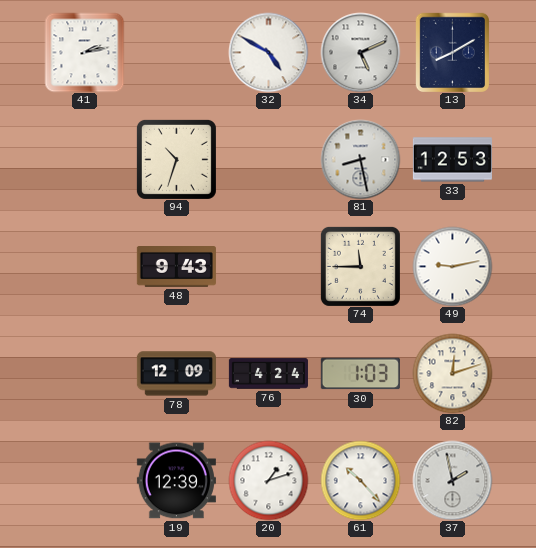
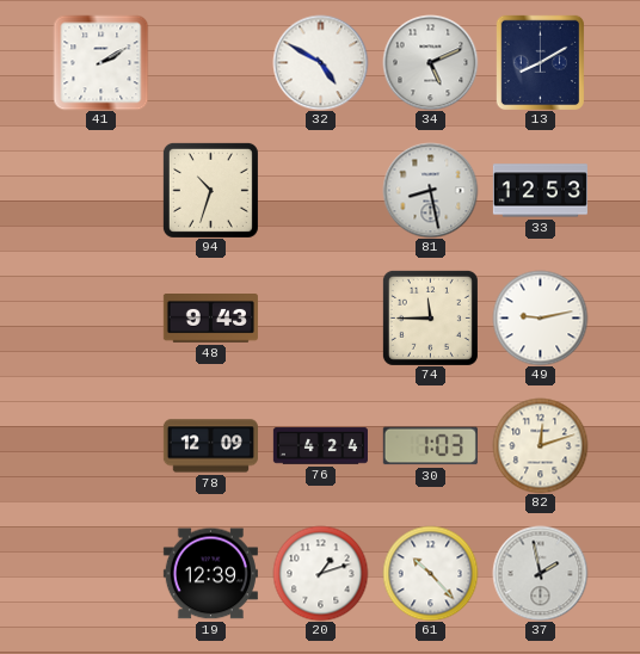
41: 2:13 -> 2:10
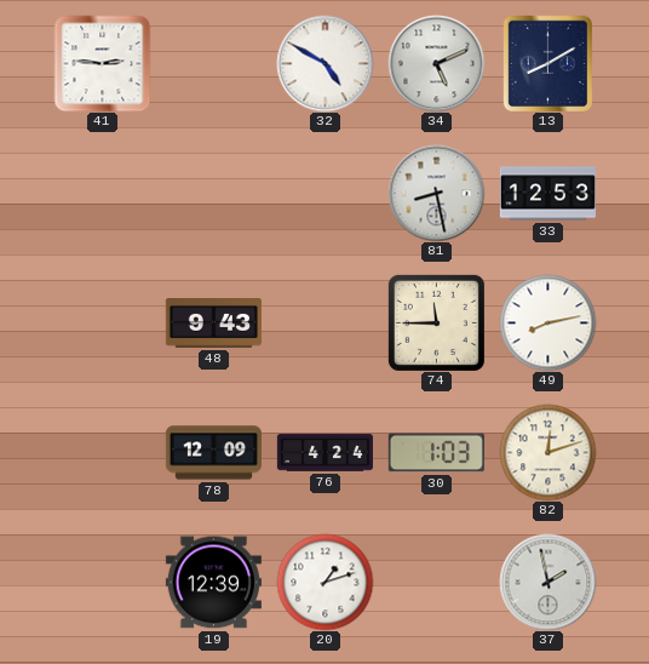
41: 2:10 -> 2:46
94: 10:33 -> none
49: 9:13 -> 8:13
61: 10:23 -> none
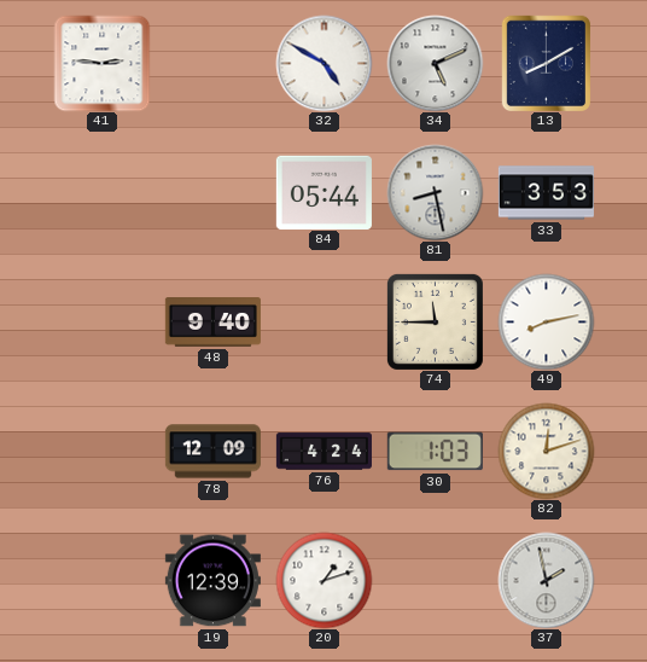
84: none -> 05:44
33: 12:53 -> 3:53
48: 9:43 -> 9:40
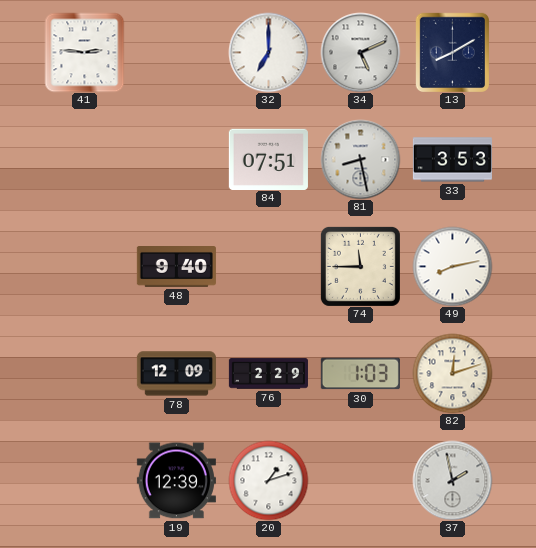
32: 4:50 -> 7:00
84: 05:44 -> 07:51
76: 4:24 -> 2:29
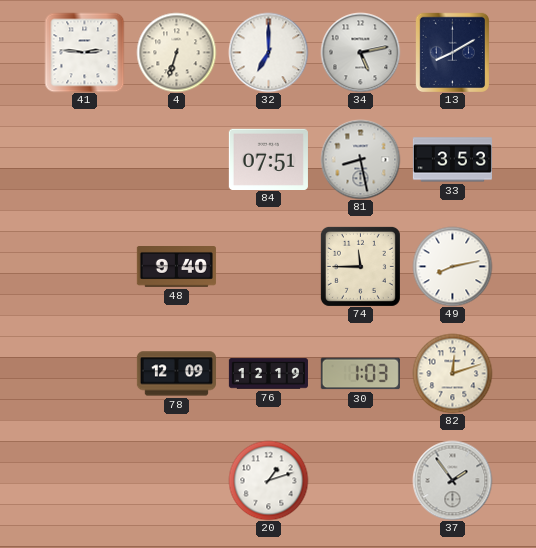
4: none -> 6:33
34: 5:11 -> 5:13
76: 2:29 -> 12:19
19: 12:39 -> none
37: 1:58 -> 1:54
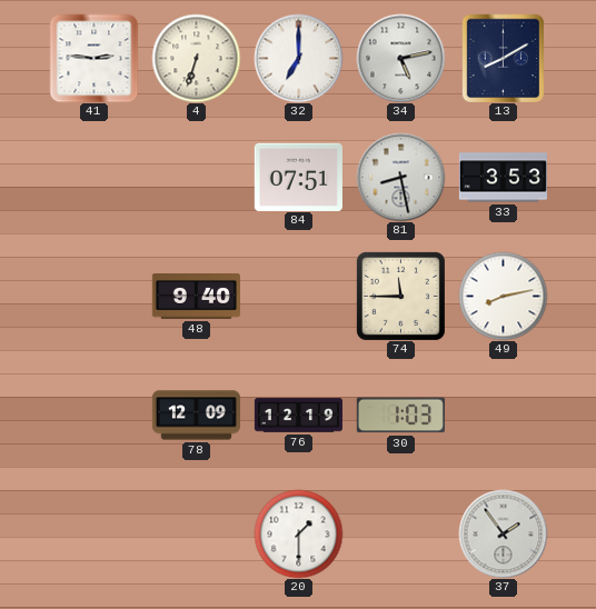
82: 12:12 -> none
20: 1:12 -> 1:30
